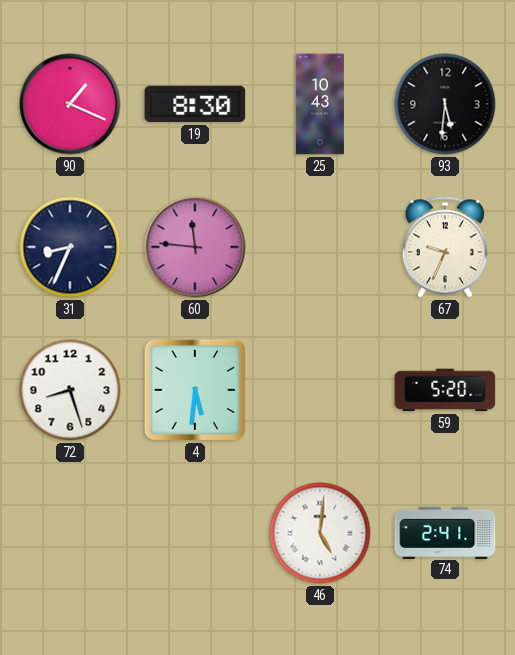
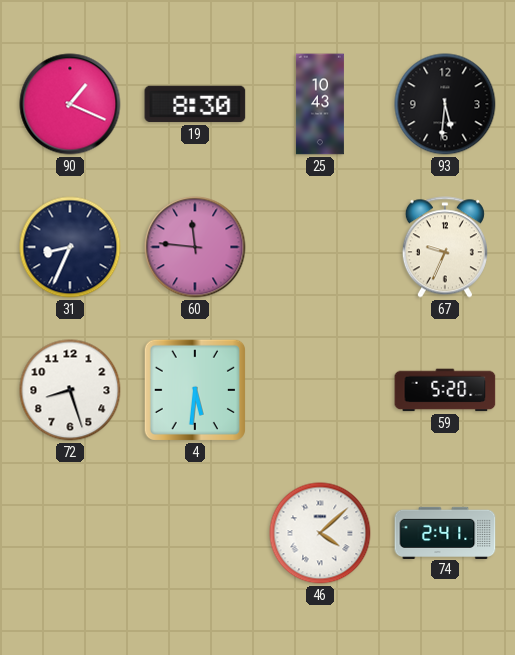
46: 5:01 -> 4:08
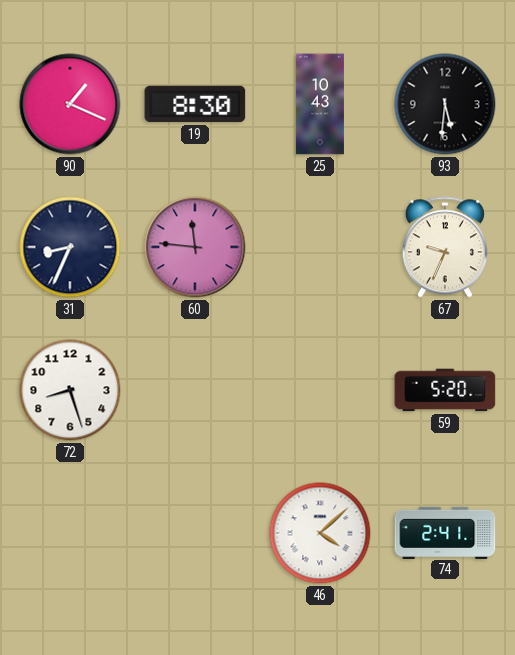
4: 5:31 -> none
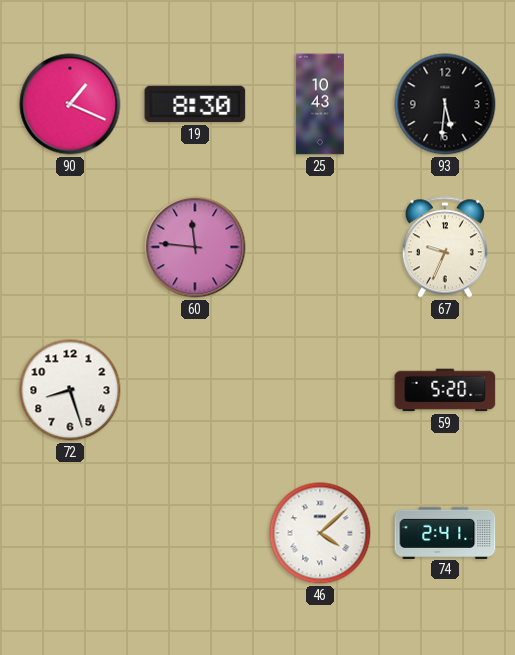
31: 8:34 -> none
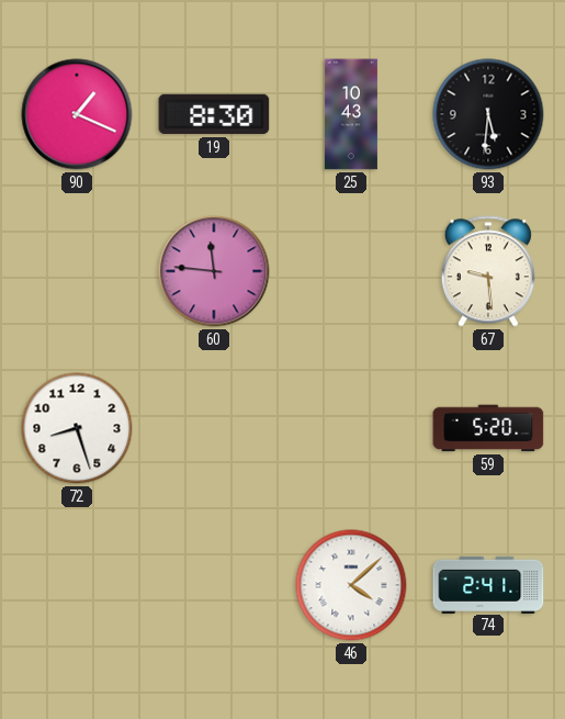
67: 9:34 -> 9:29
